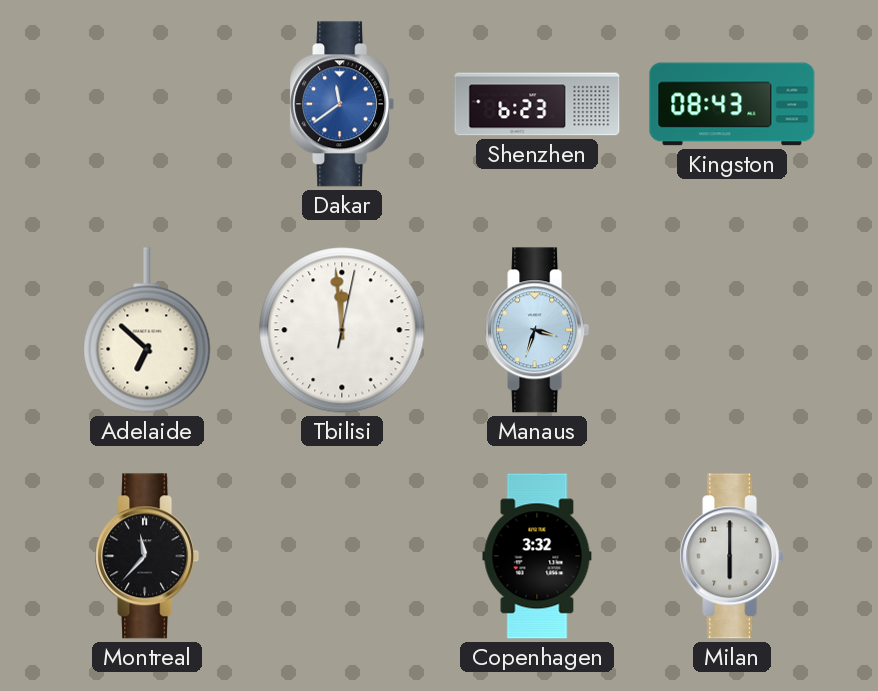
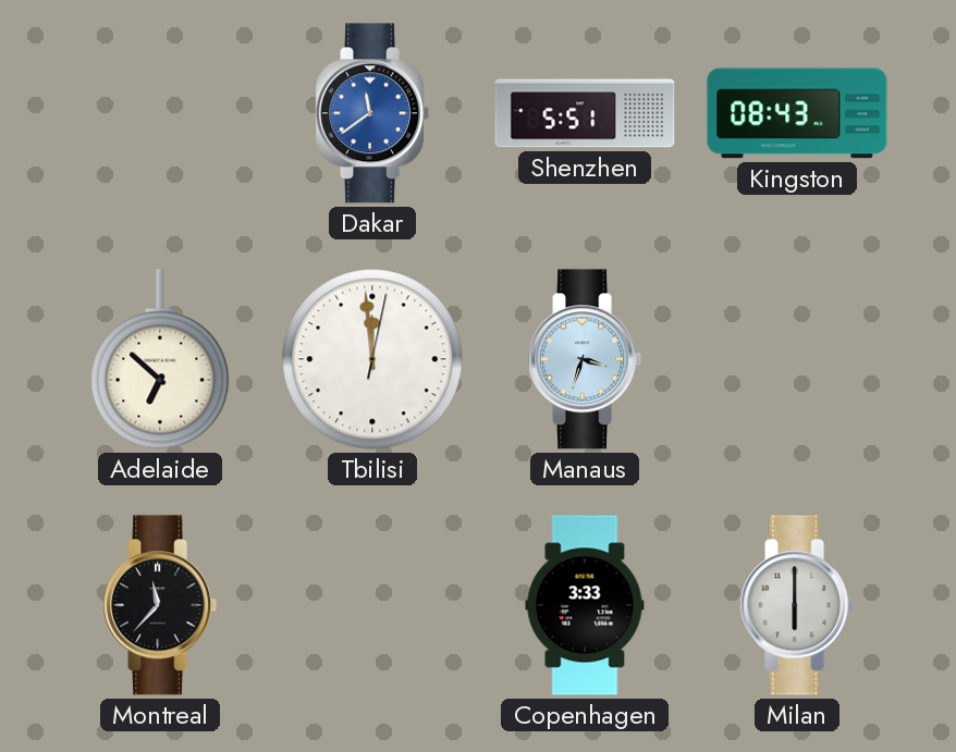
Shenzhen: 6:23 -> 5:51
Copenhagen: 3:32 -> 3:33
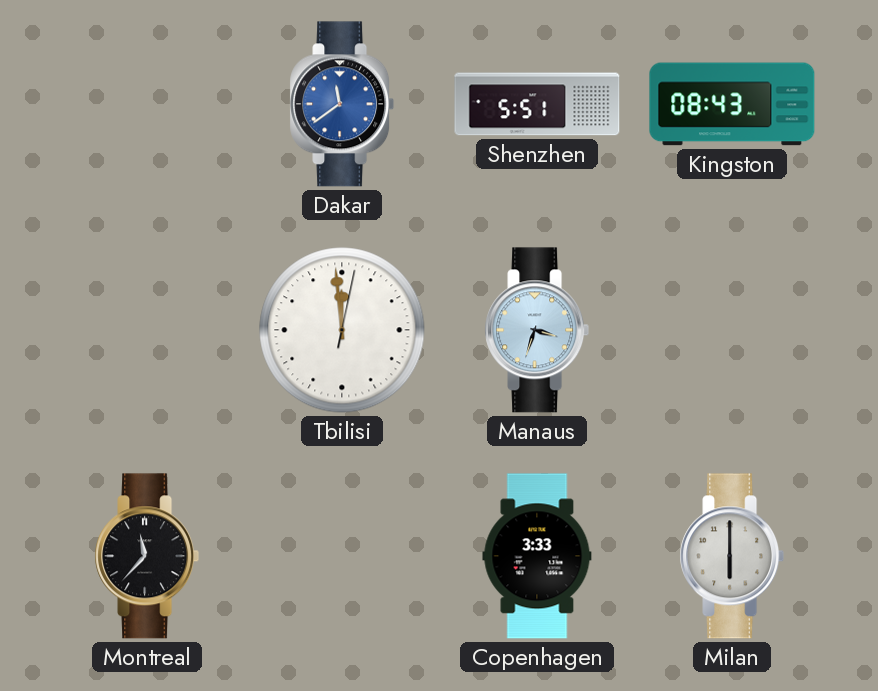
Adelaide: 6:52 -> none
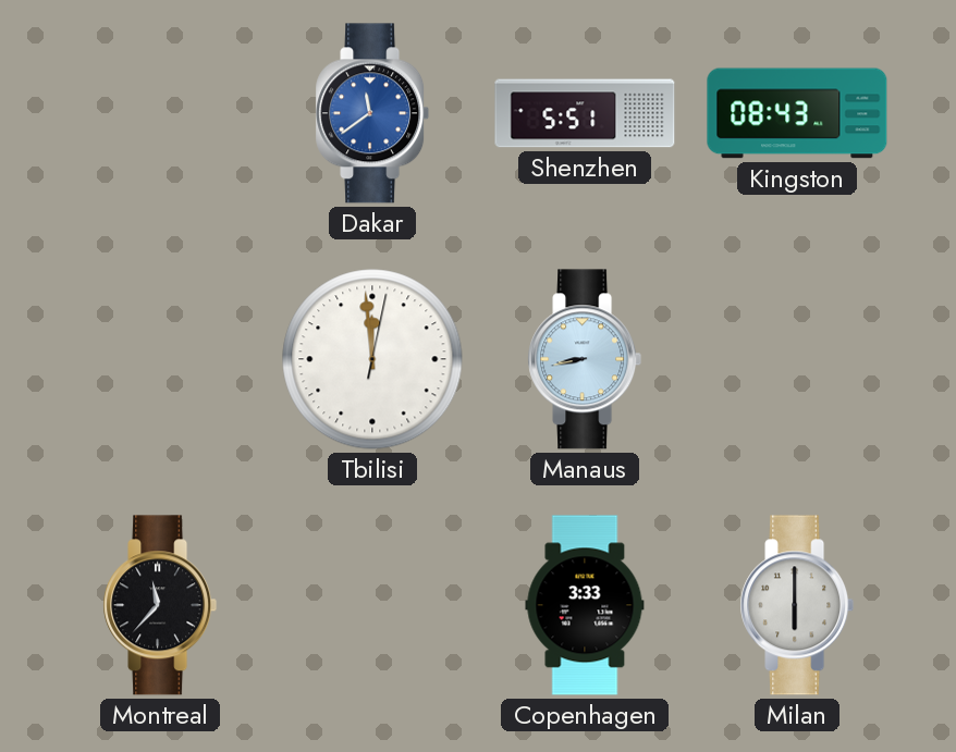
Manaus: 3:33 -> 8:43
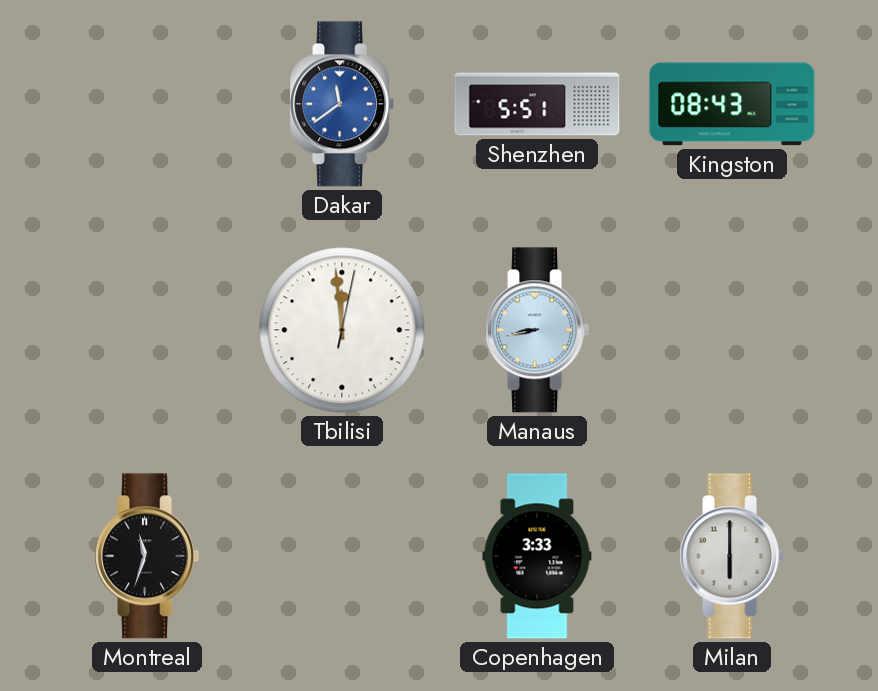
Montreal: 11:37 -> 11:33
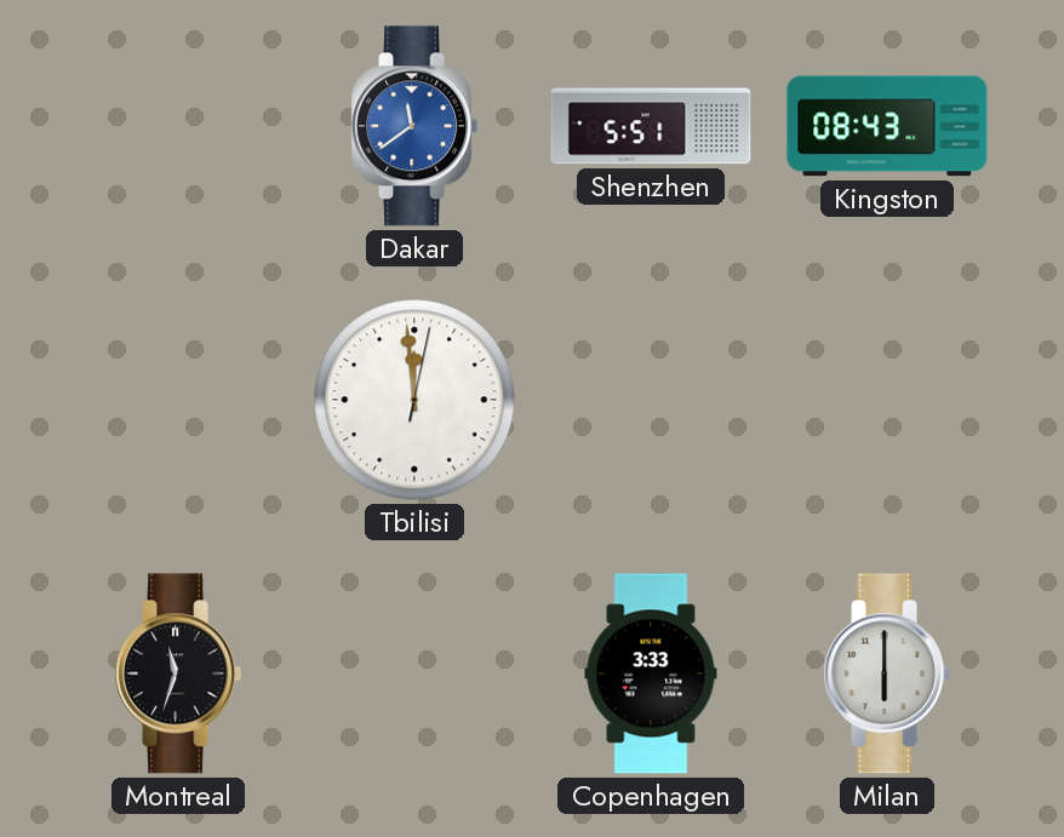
Manaus: 8:43 -> none
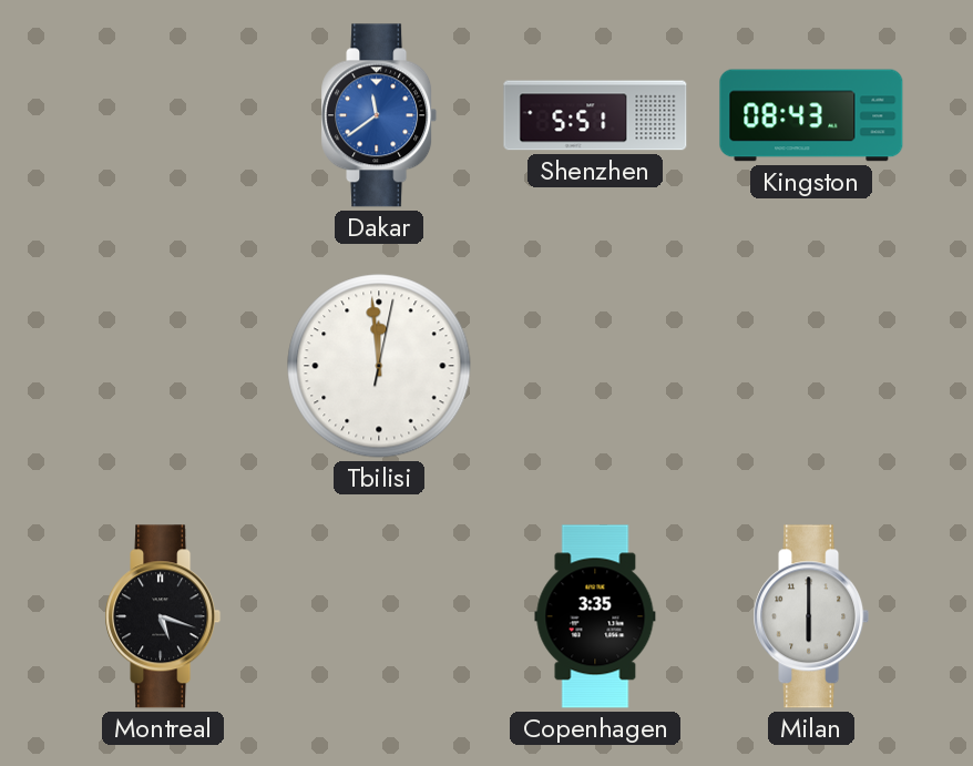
Montreal: 11:33 -> 5:18
Copenhagen: 3:33 -> 3:35
